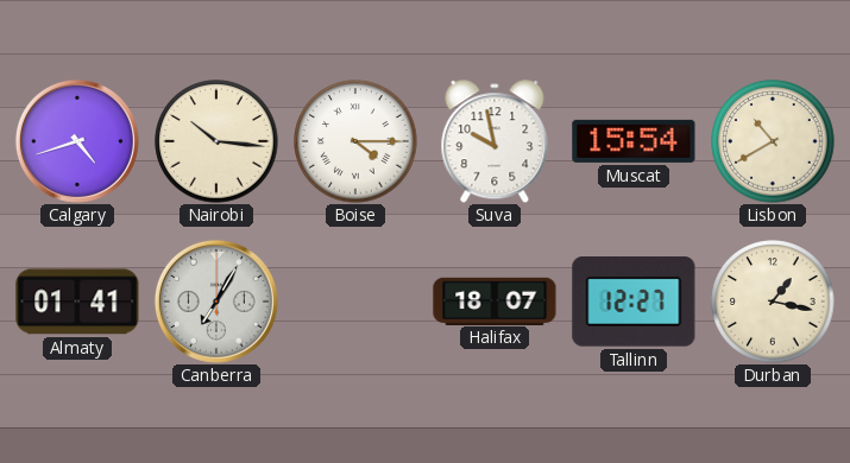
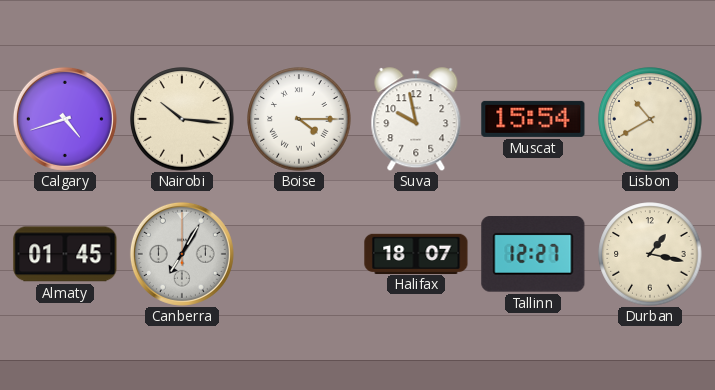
Almaty: 01:41 -> 01:45
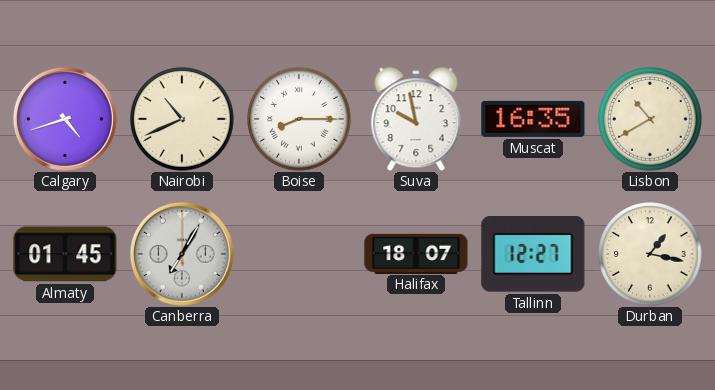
Nairobi: 10:16 -> 10:41
Boise: 4:15 -> 8:15
Muscat: 15:54 -> 16:35
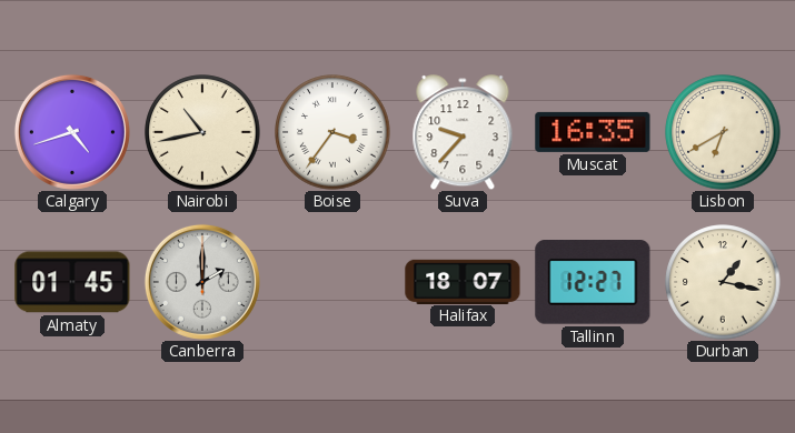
Nairobi: 10:41 -> 10:43
Boise: 8:15 -> 3:36
Suva: 9:58 -> 9:37
Lisbon: 10:40 -> 6:40
Canberra: 7:05 -> 2:00
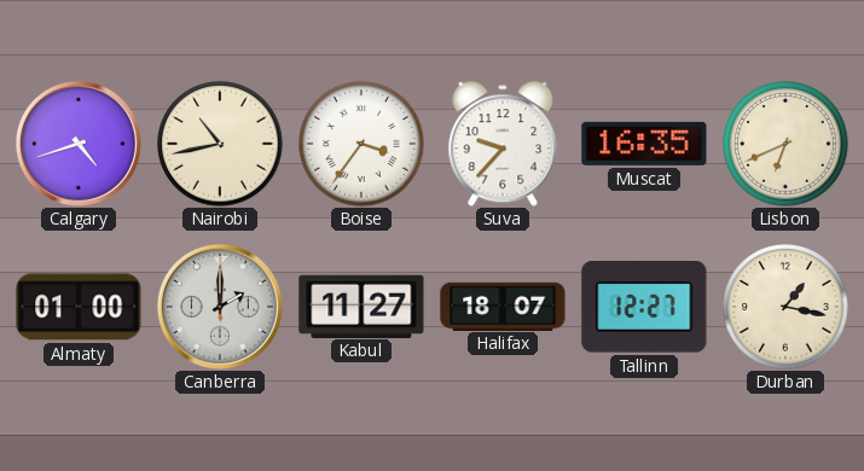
Lisbon: 6:40 -> 6:41
Almaty: 01:45 -> 01:00
Kabul: none -> 11:27
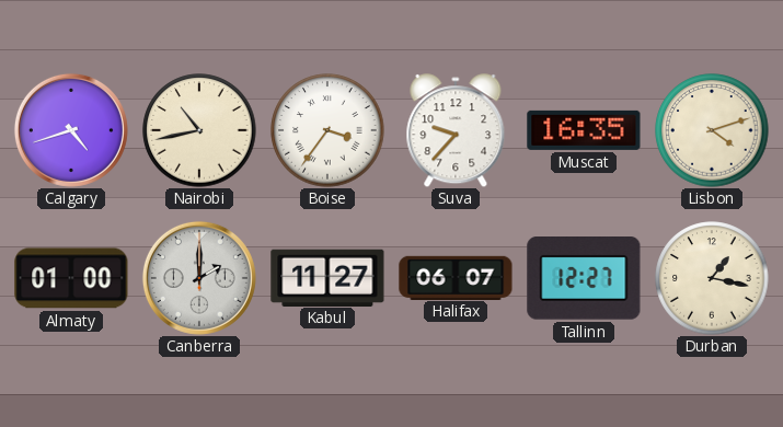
Lisbon: 6:41 -> 4:12
Halifax: 18:07 -> 06:07
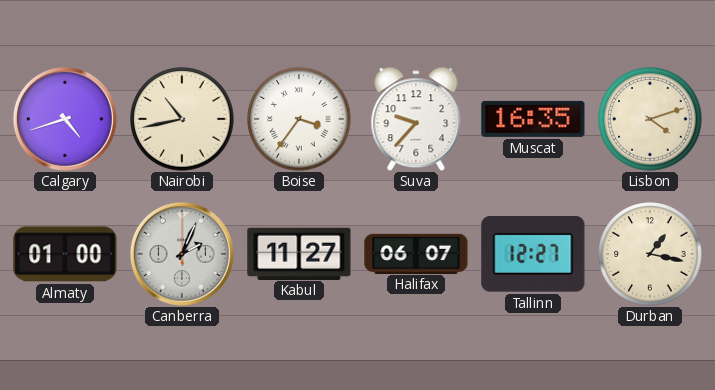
Canberra: 2:00 -> 2:04
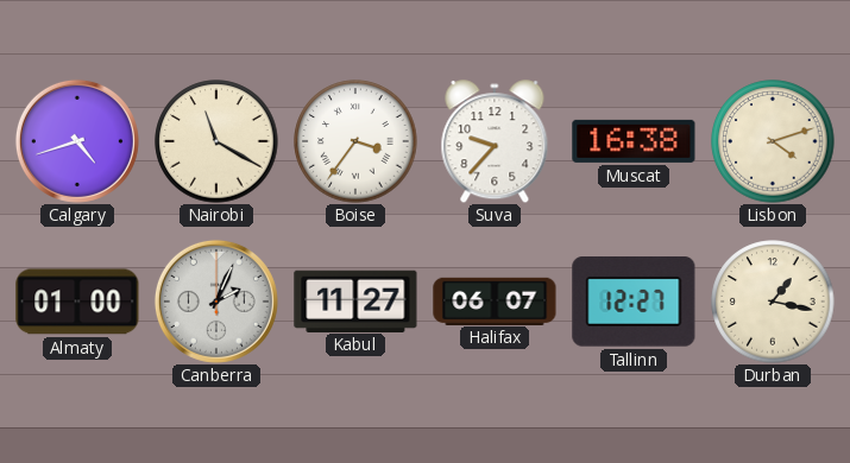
Nairobi: 10:43 -> 11:20
Muscat: 16:35 -> 16:38
